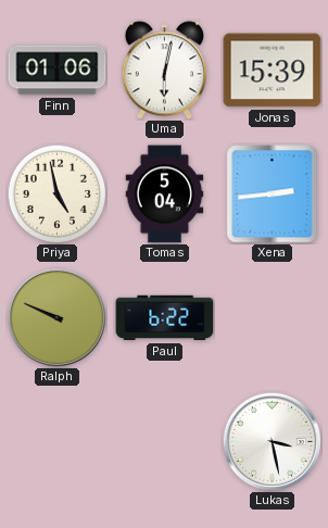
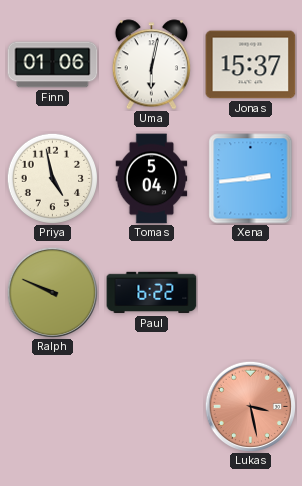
Jonas: 15:39 -> 15:37
Lukas dial: white -> salmon
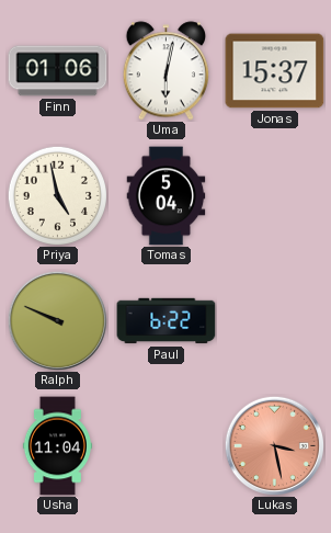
Xena: 2:44 -> none
Usha: none -> 11:04
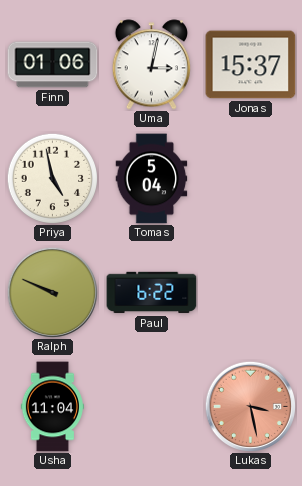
Uma: 6:02 -> 3:02
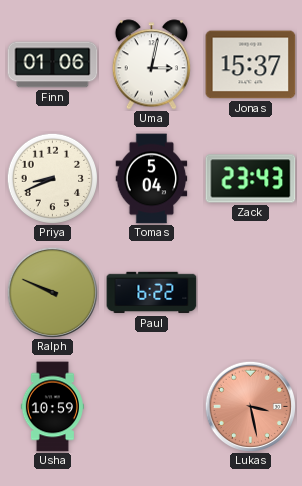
Priya: 4:58 -> 8:41
Zack: none -> 23:43
Usha: 11:04 -> 10:59
